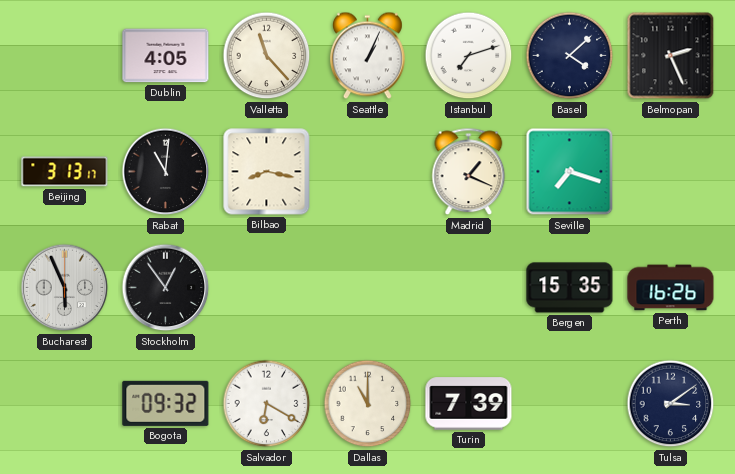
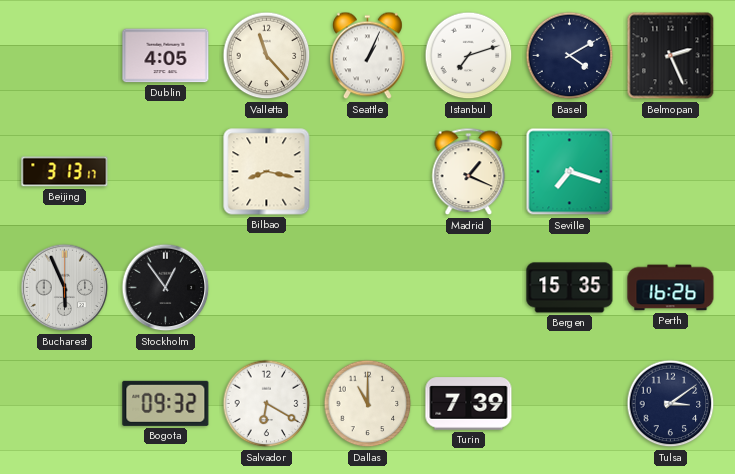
Basel: 4:08 -> 4:10
Rabat: 11:01 -> none
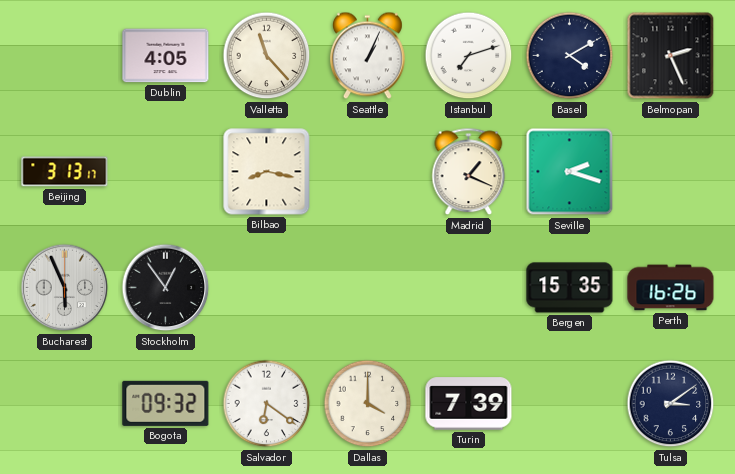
Seville: 7:18 -> 2:18
Salvador: 6:20 -> 6:21
Dallas: 11:00 -> 4:00
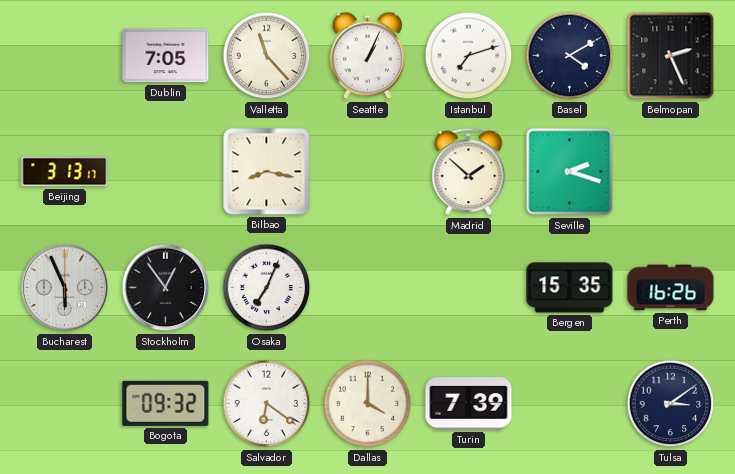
Dublin: 4:05 -> 7:05
Madrid: 1:19 -> 1:52
Osaka: none -> 7:04
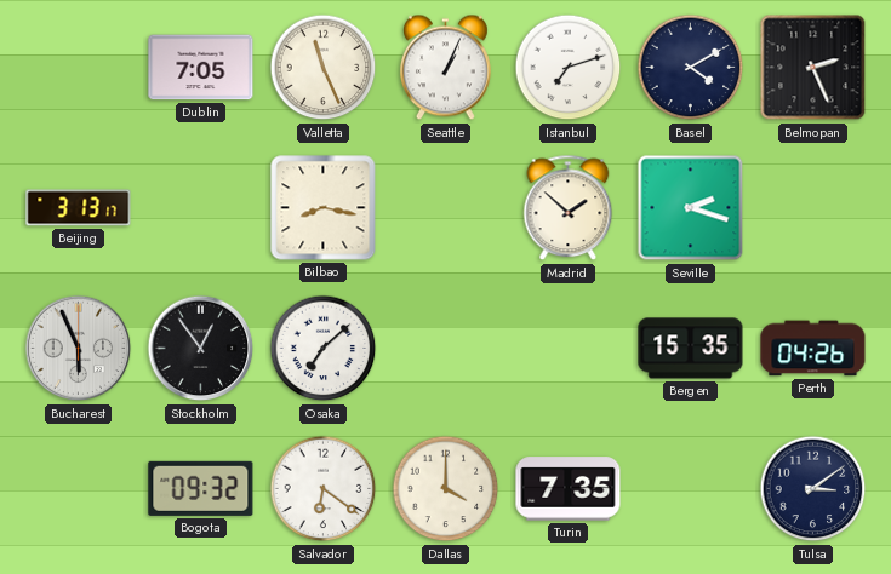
Valletta: 11:23 -> 11:26
Osaka: 7:04 -> 7:08
Perth: 16:26 -> 04:26
Turin: 7:39 -> 7:35
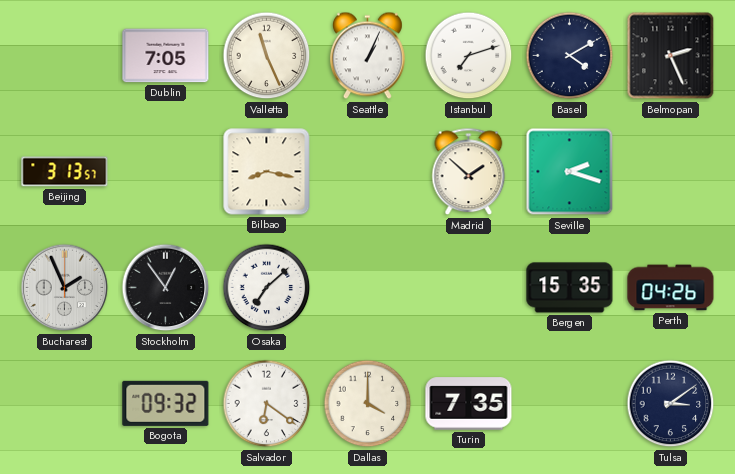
Beijing: 3:13:17 -> 3:13:57
Bucharest: 5:56 -> 1:56
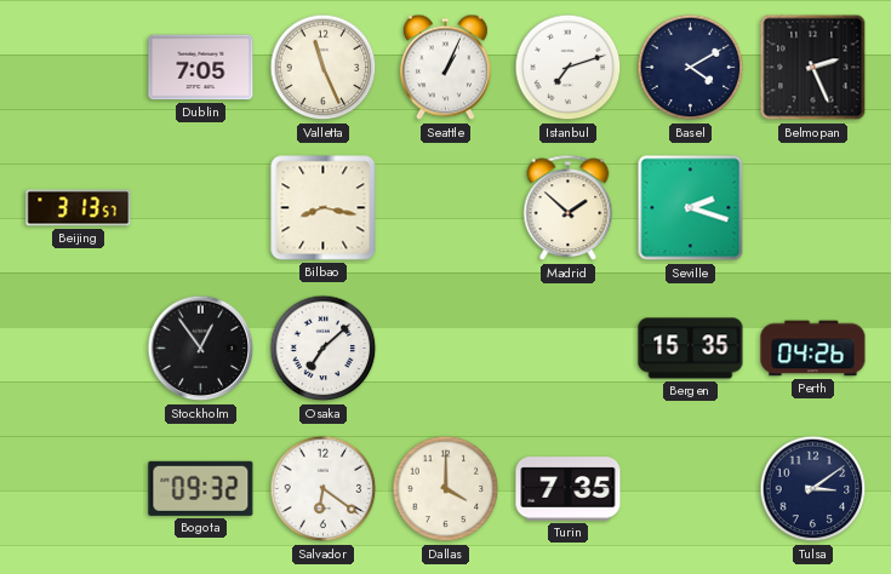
Bucharest: 1:56 -> none
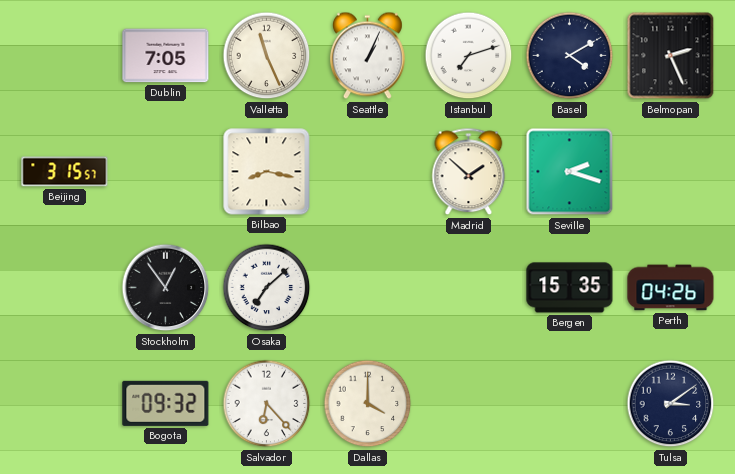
Beijing: 3:13 -> 3:15
Salvador: 6:21 -> 6:23
Turin: 7:35 -> none
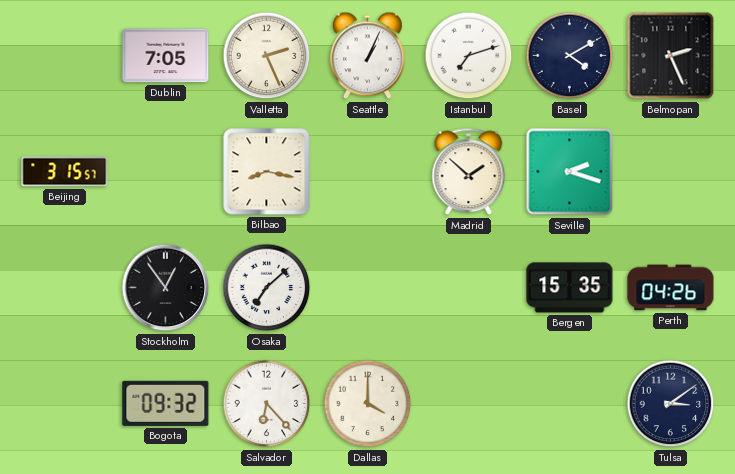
Valletta: 11:26 -> 2:26
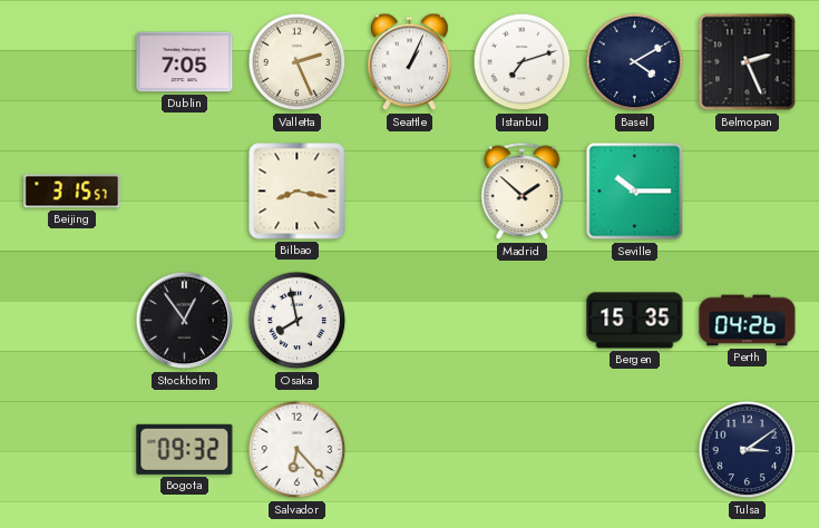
Seville: 2:18 -> 10:15
Osaka: 7:08 -> 7:58
Dallas: 4:00 -> none
